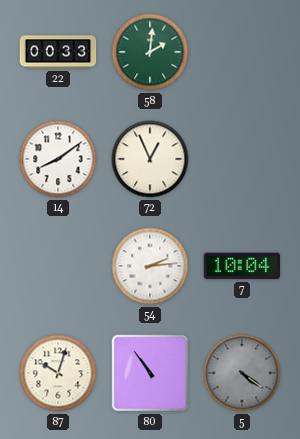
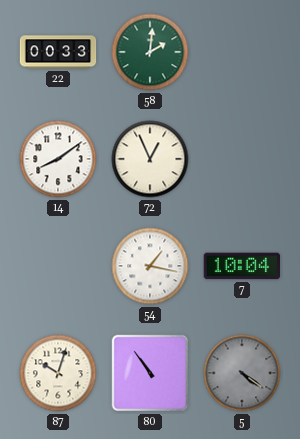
54: 2:14 -> 1:17
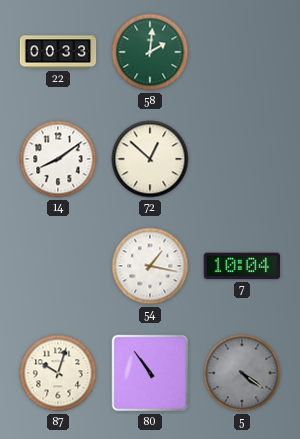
72: 12:56 -> 12:52
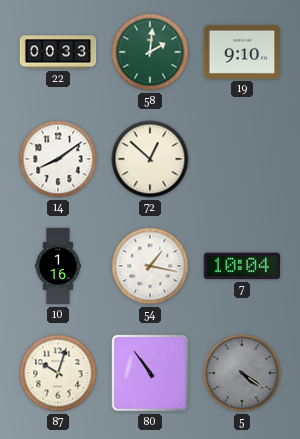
19: none -> 9:10
10: none -> 1:16
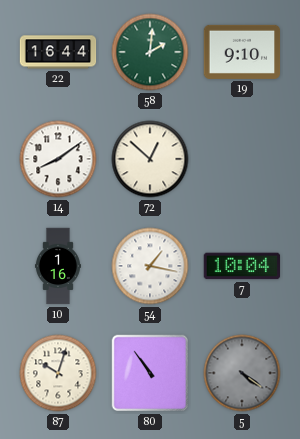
22: 00:33 -> 16:44
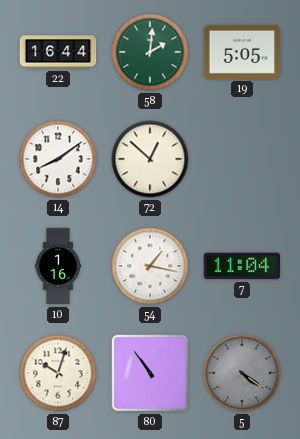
19: 9:10 -> 5:05
7: 10:04 -> 11:04
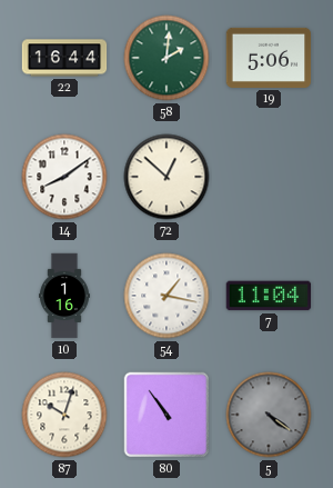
19: 5:05 -> 5:06
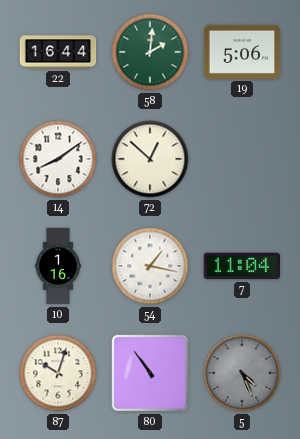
5: 4:21 -> 4:26
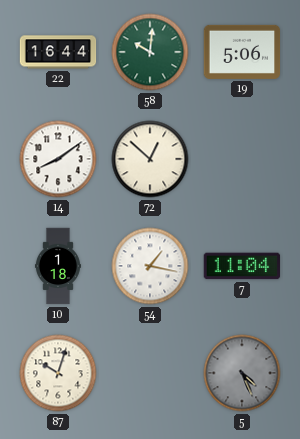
58: 2:01 -> 10:01
10: 1:16 -> 1:18
80: 10:54 -> none
